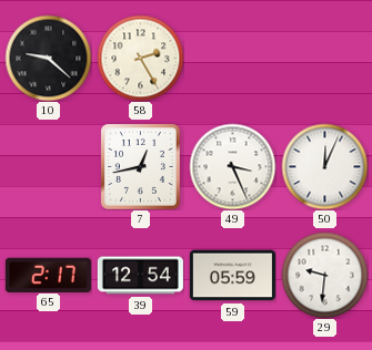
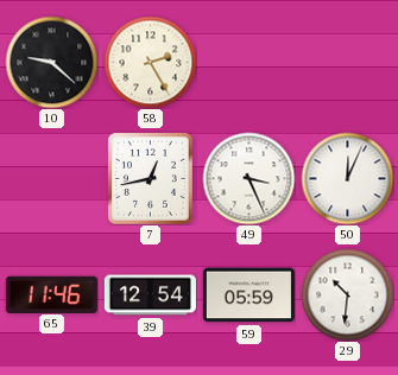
65: 2:17 -> 11:46
29: 9:31 -> 10:31
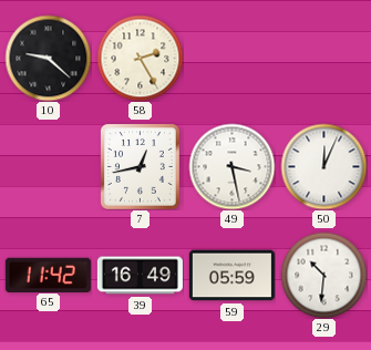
49: 3:26 -> 3:28
65: 11:46 -> 11:42
39: 12:54 -> 16:49
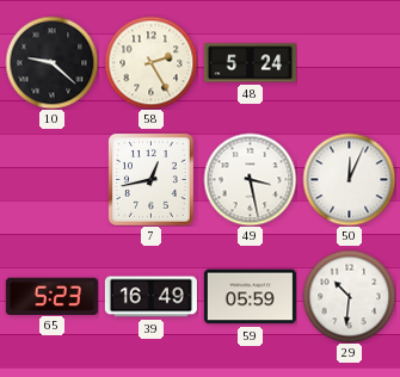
48: none -> 5:24
65: 11:42 -> 5:23
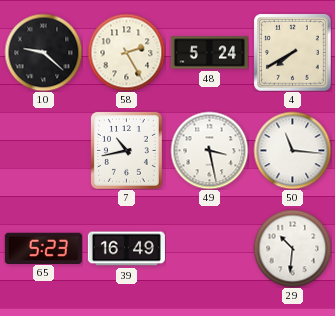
4: none -> 7:40
7: 12:43 -> 10:43
50: 12:04 -> 11:16
59: 05:59 -> none
